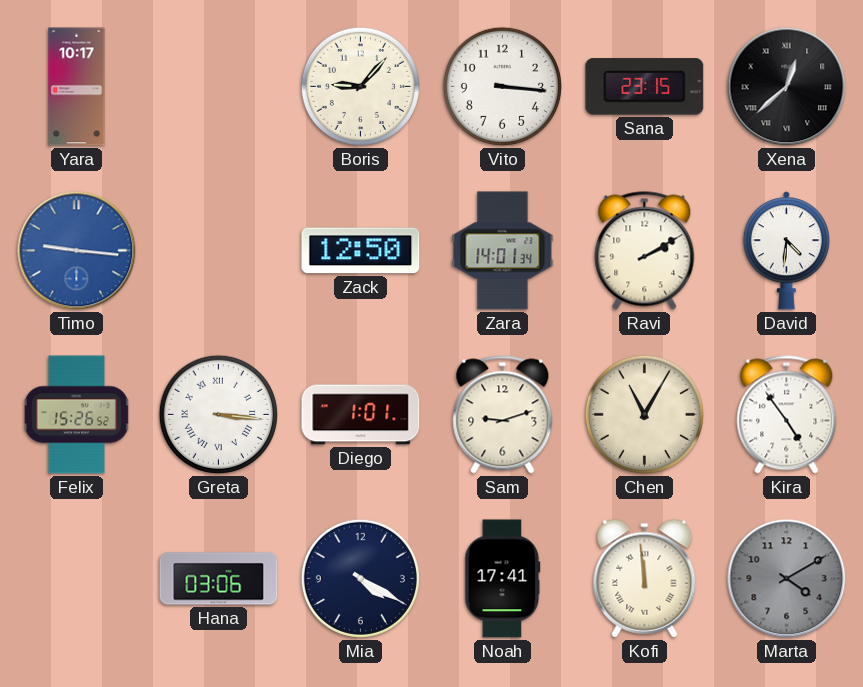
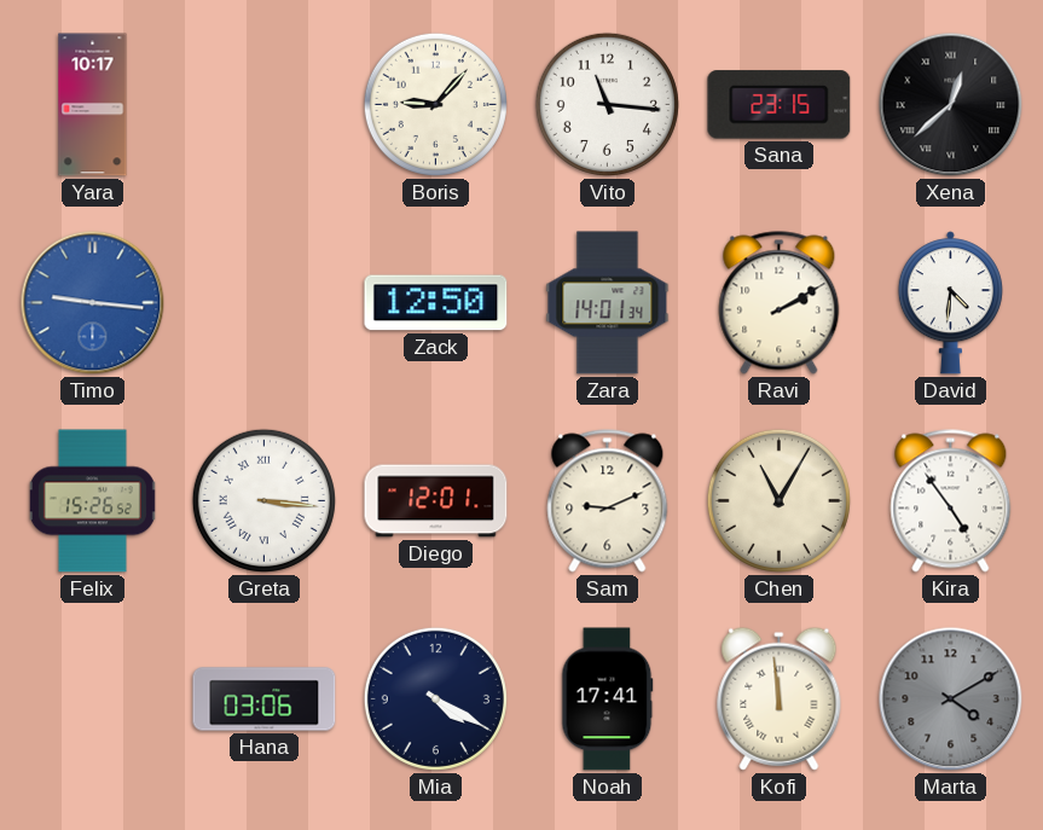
Vito: 3:16 -> 11:16
Diego: 1:01 -> 12:01
Sam: 9:12 -> 9:11
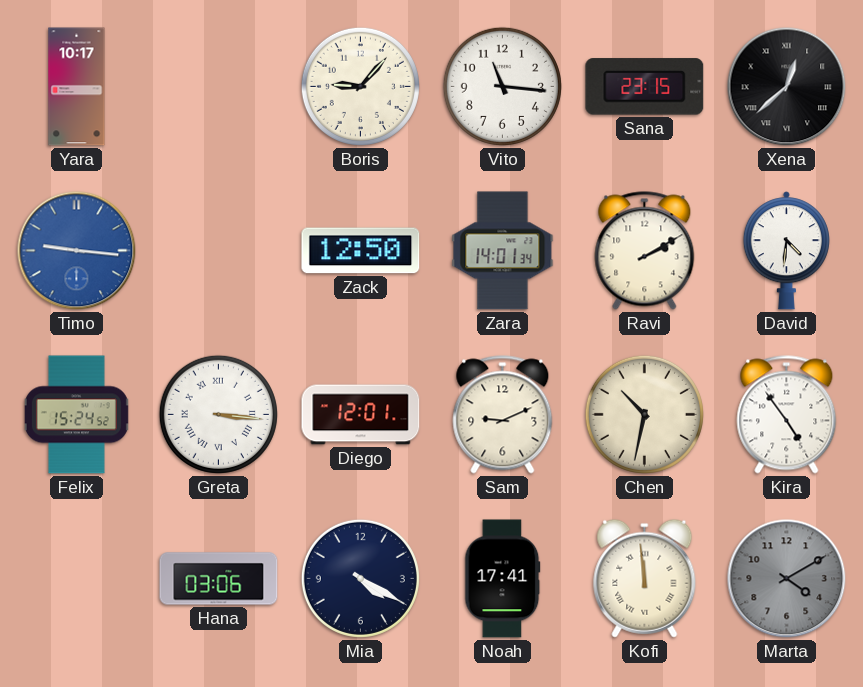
Felix: 15:26 -> 15:24
Chen: 11:05 -> 10:32
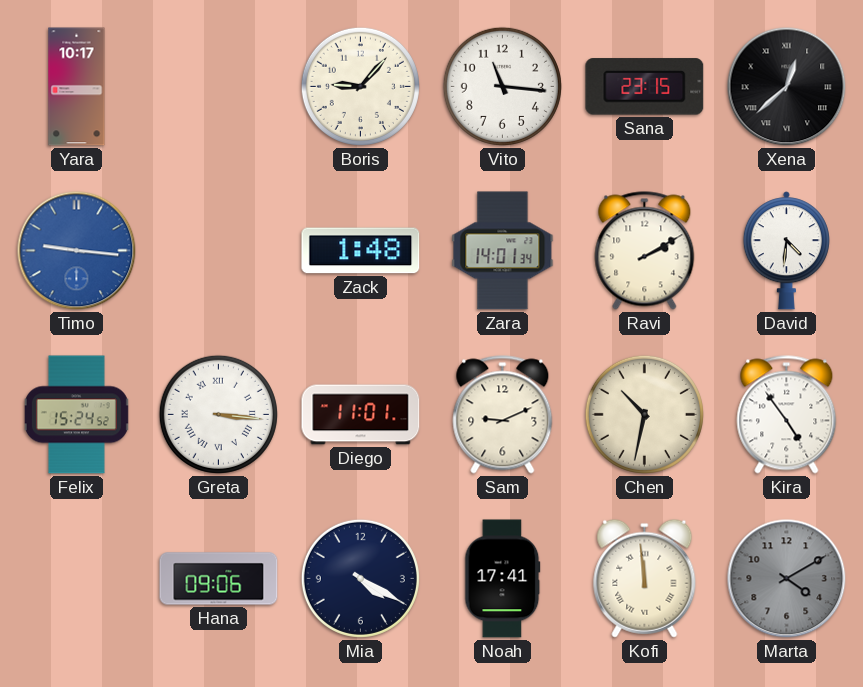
Zack: 12:50 -> 1:48
Diego: 12:01 -> 11:01
Hana: 03:06 -> 09:06
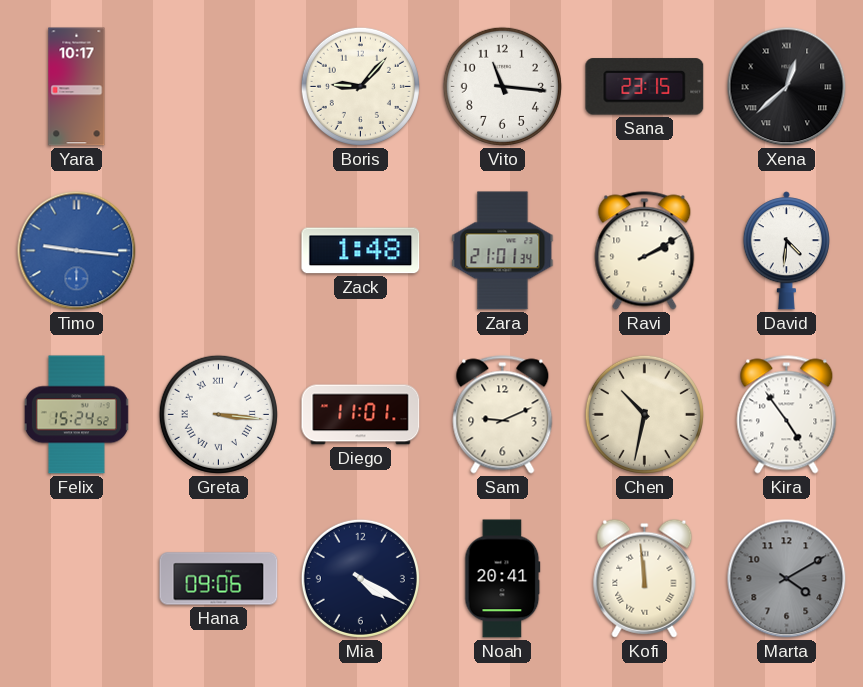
Zara: 14:01 -> 21:01
Noah: 17:41 -> 20:41
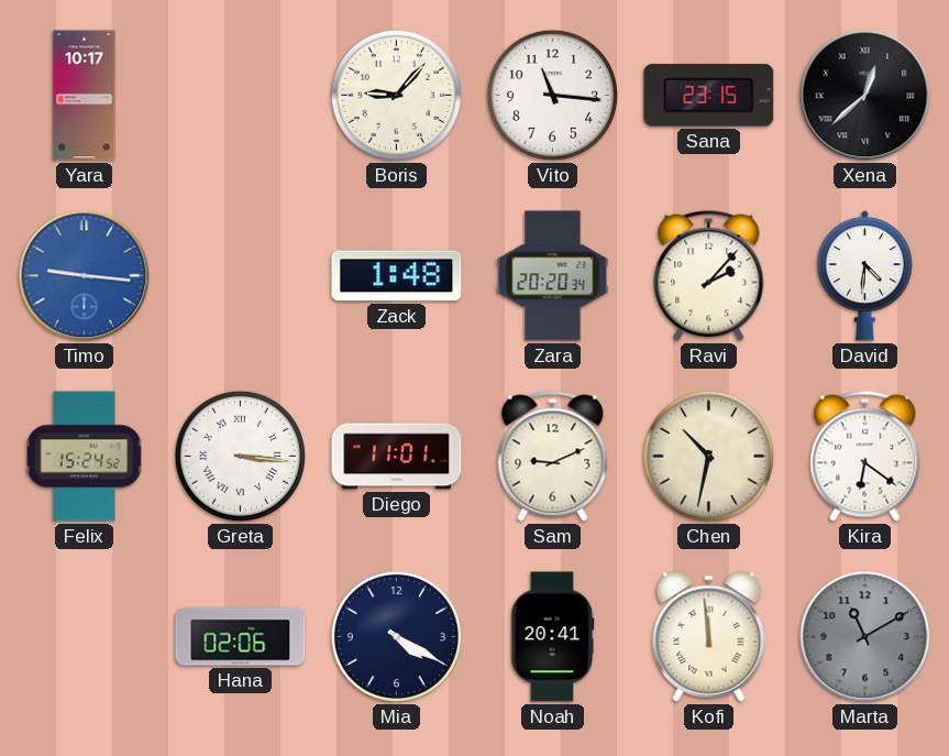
Zara: 21:01 -> 20:20
Ravi: 2:10 -> 2:07
Kira: 4:54 -> 6:21
Hana: 09:06 -> 02:06
Marta: 4:10 -> 11:10
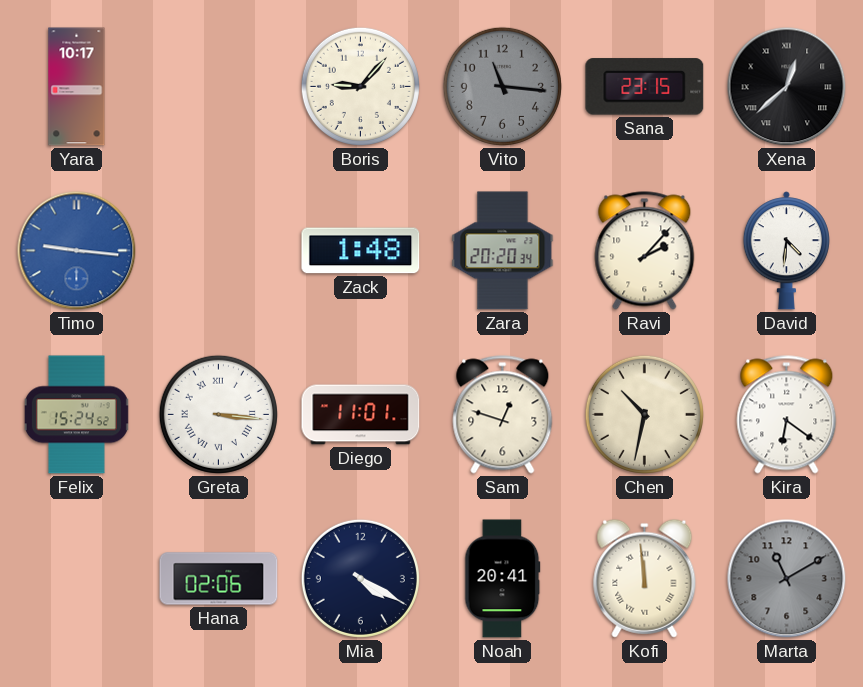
Vito dial: white -> grey
Sam: 9:11 -> 12:48
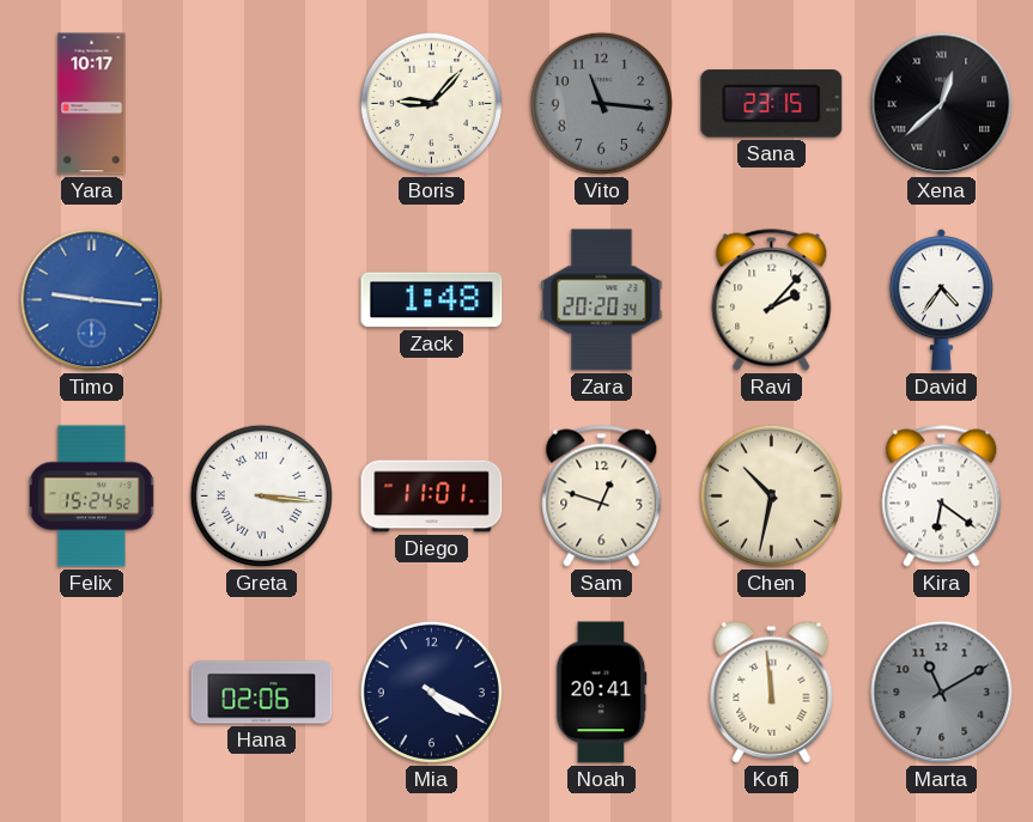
David: 4:31 -> 4:36
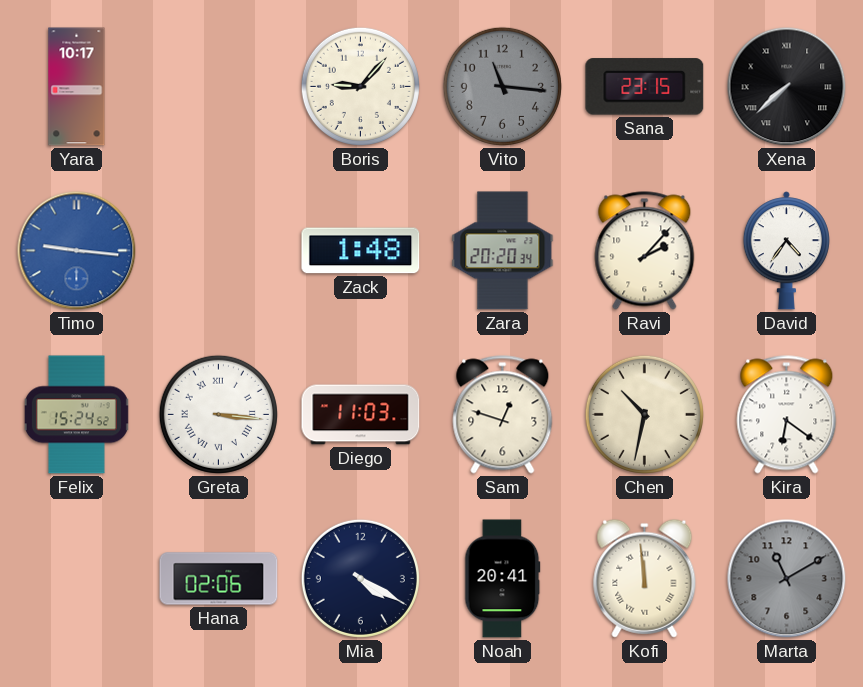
Xena: 12:38 -> 7:38
Diego: 11:01 -> 11:03
